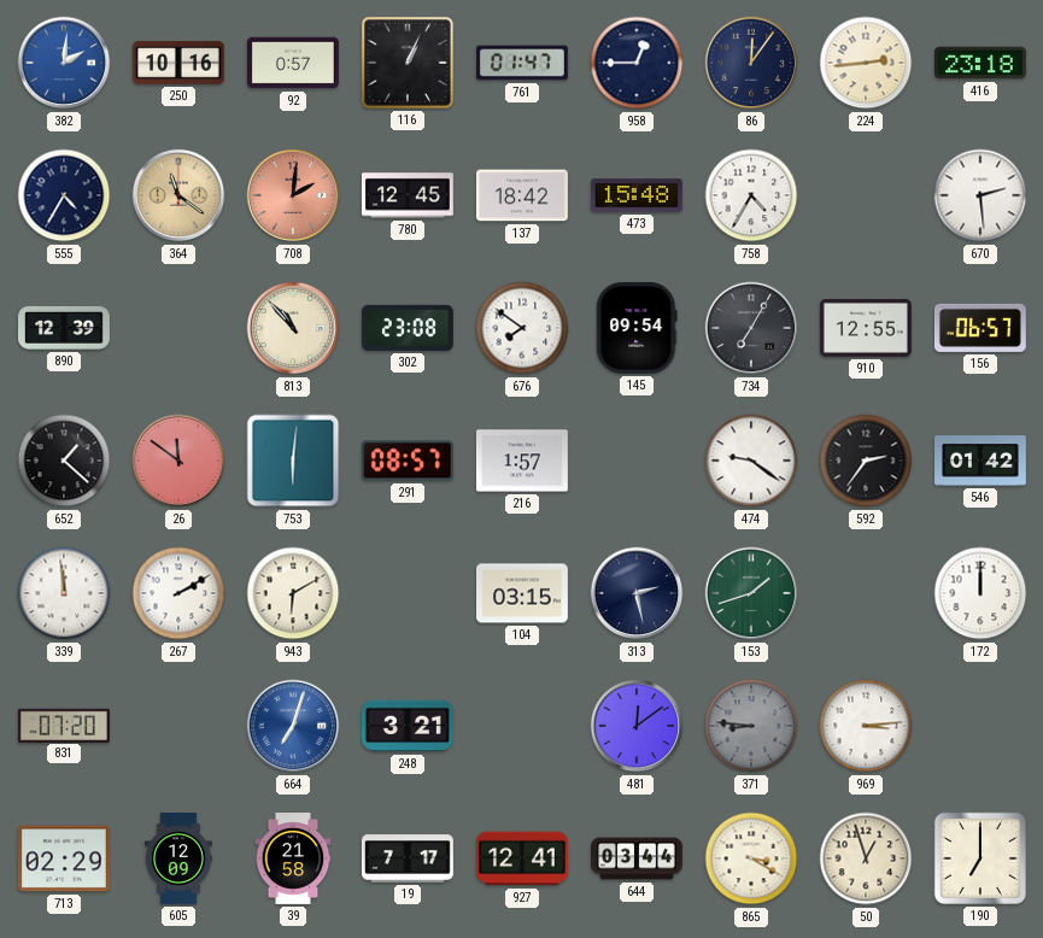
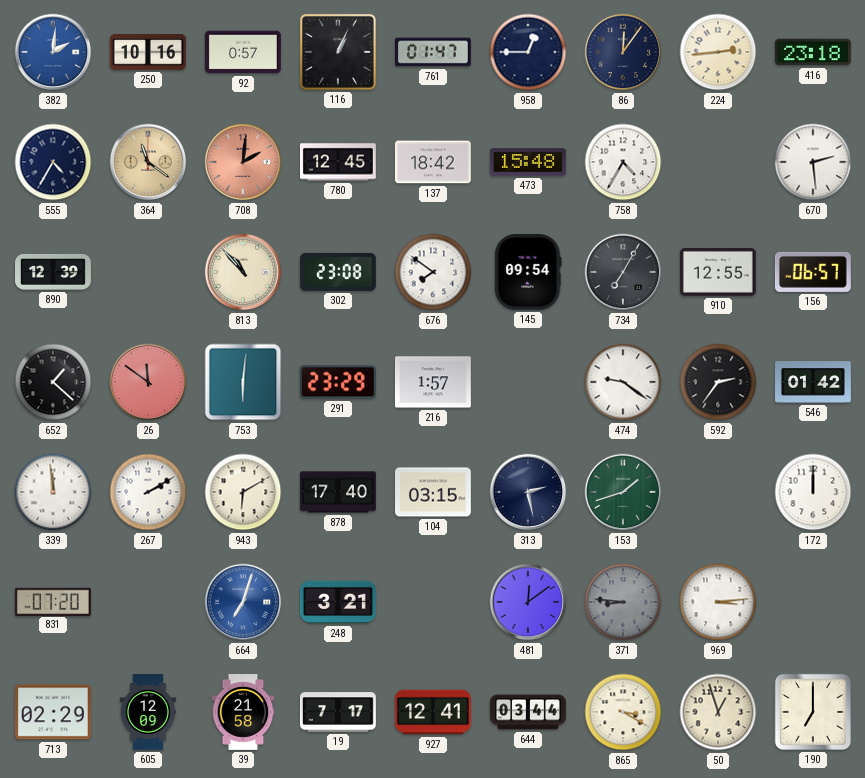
291: 08:57 -> 23:29
878: none -> 17:40
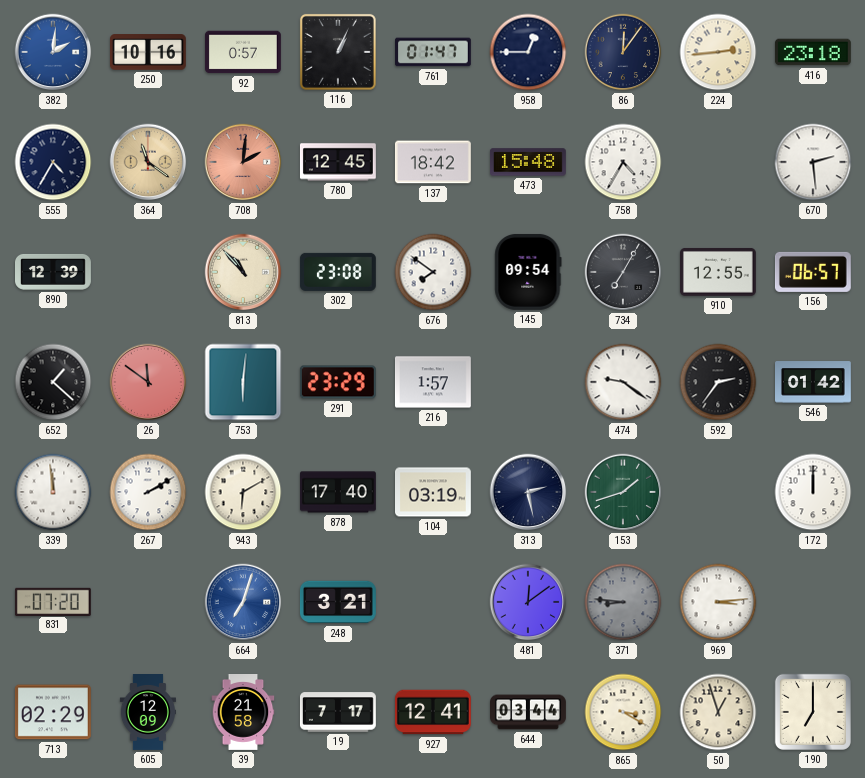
104: 03:15 -> 03:19
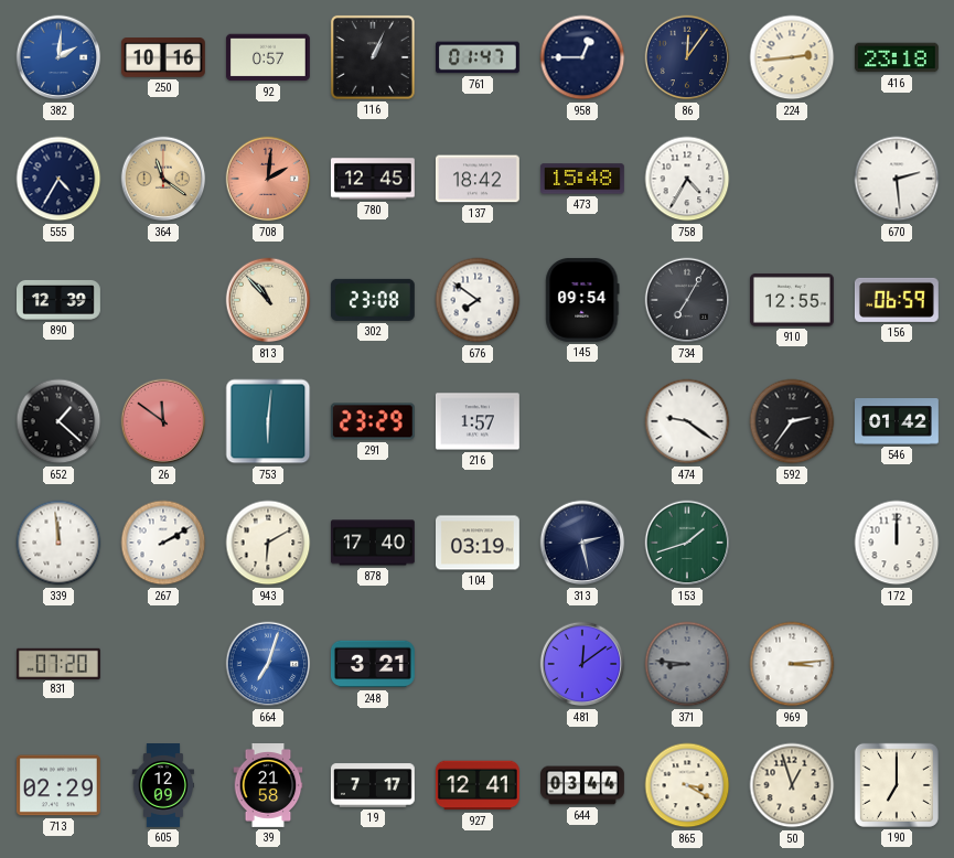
156: 06:57 -> 06:59
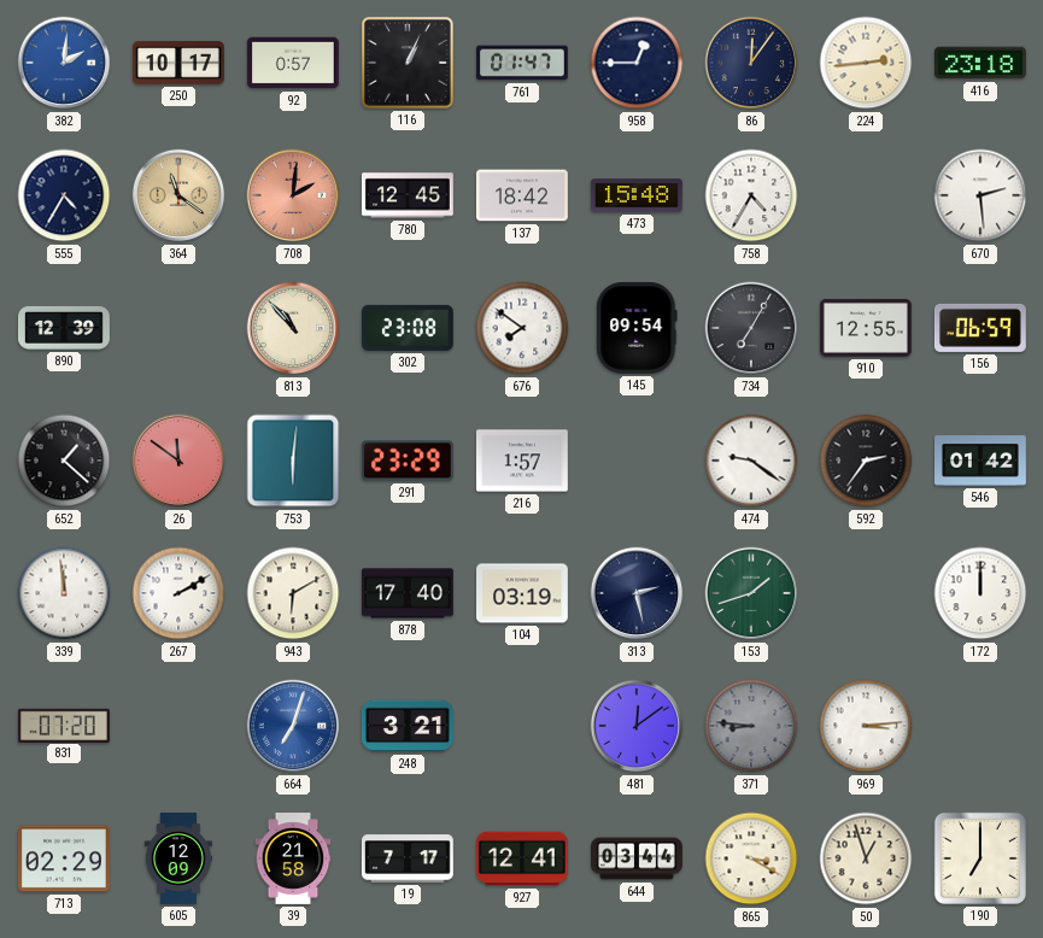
250: 10:16 -> 10:17
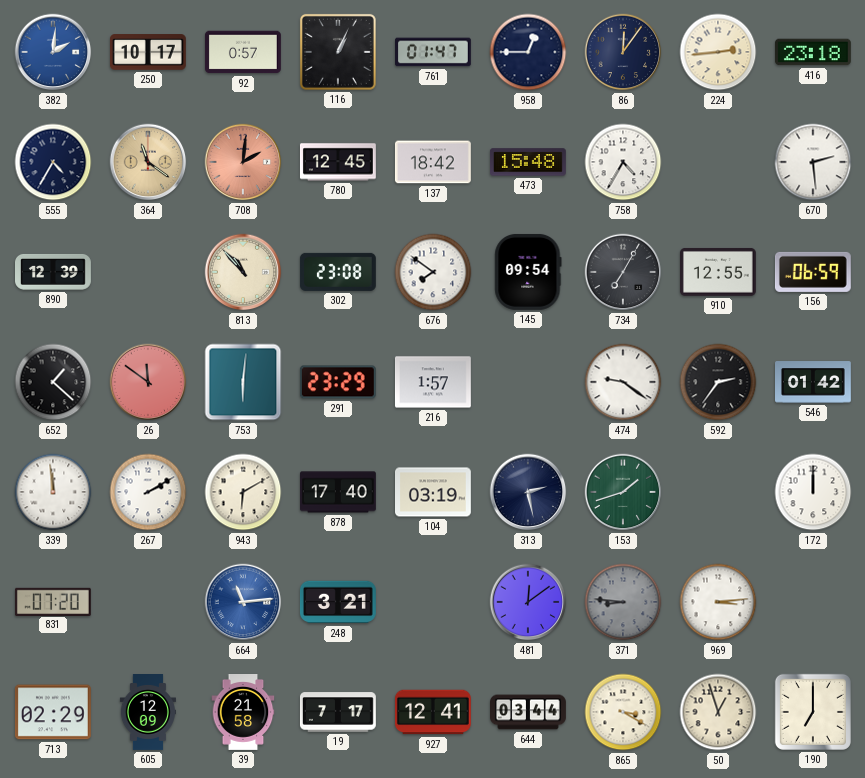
664: 7:03 -> 11:14
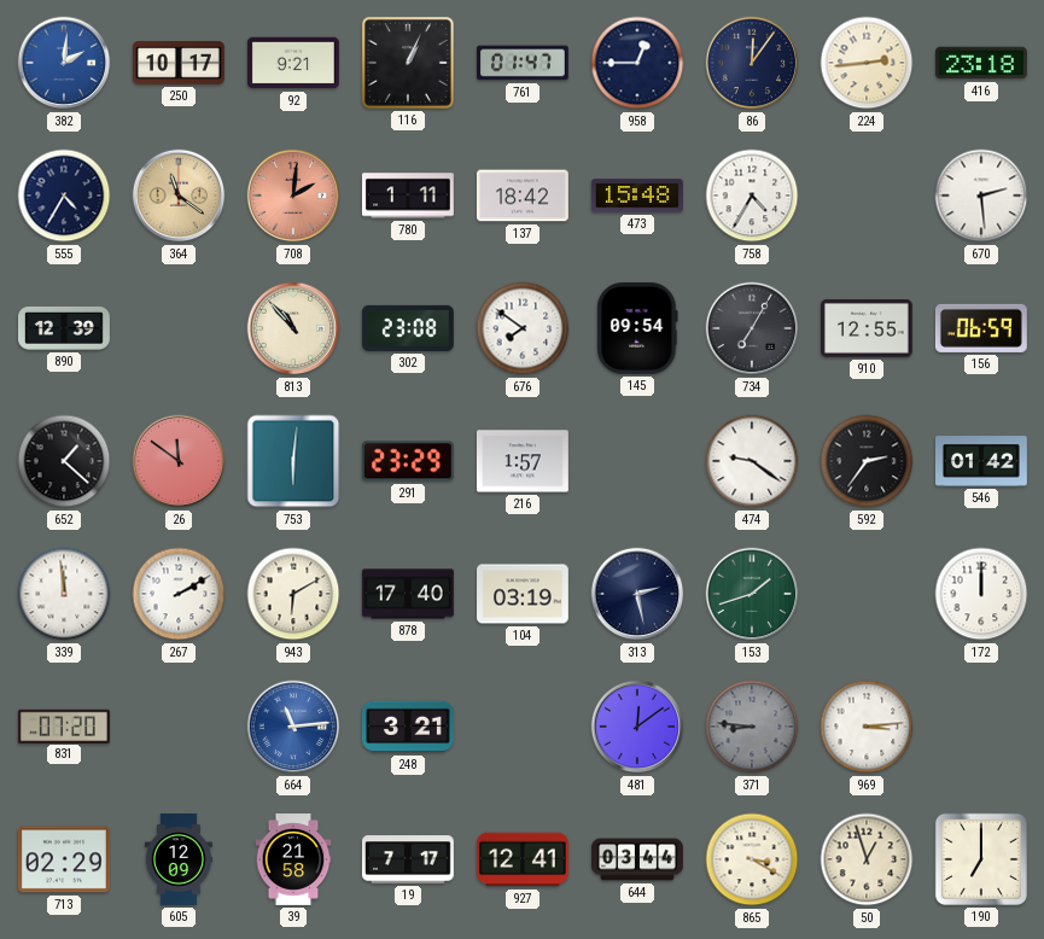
92: 0:57 -> 9:21
780: 12:45 -> 1:11
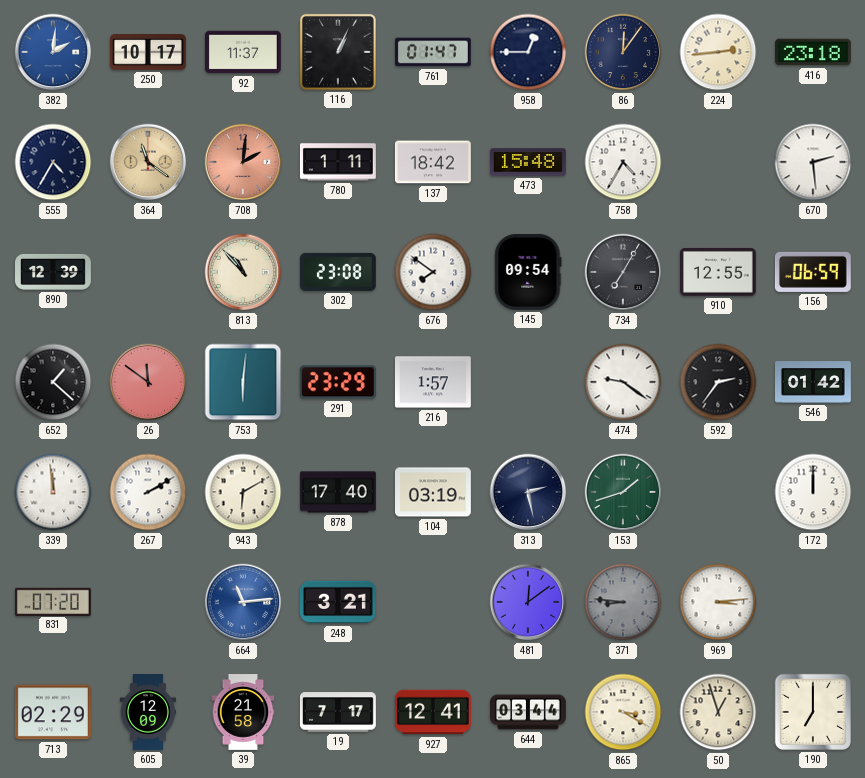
92: 9:21 -> 11:37
